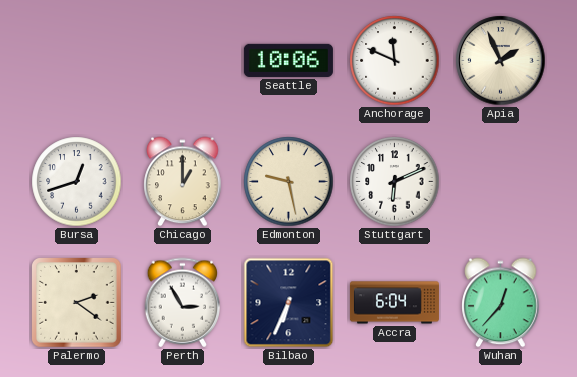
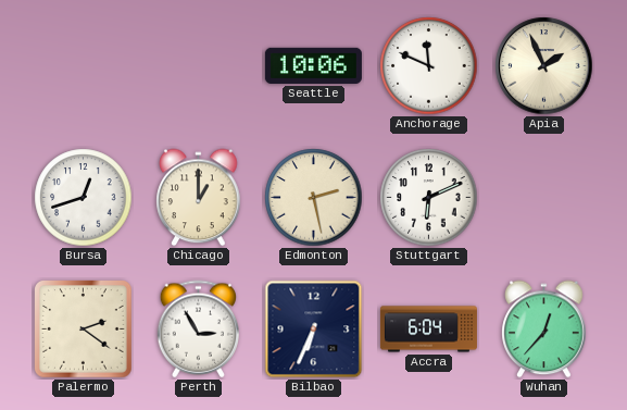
Edmonton: 9:28 -> 2:28
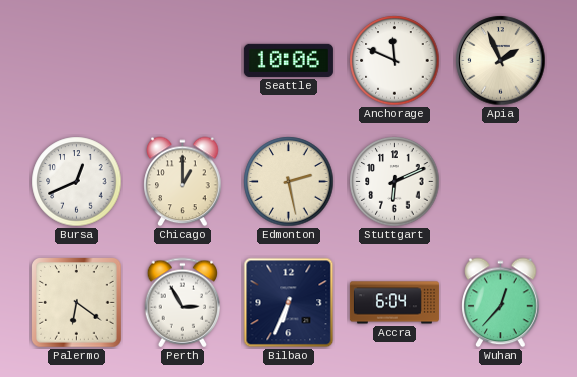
Bursa: 12:42 -> 12:41
Palermo: 2:21 -> 6:21
